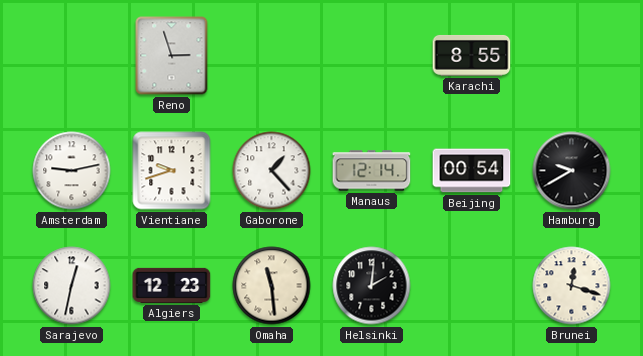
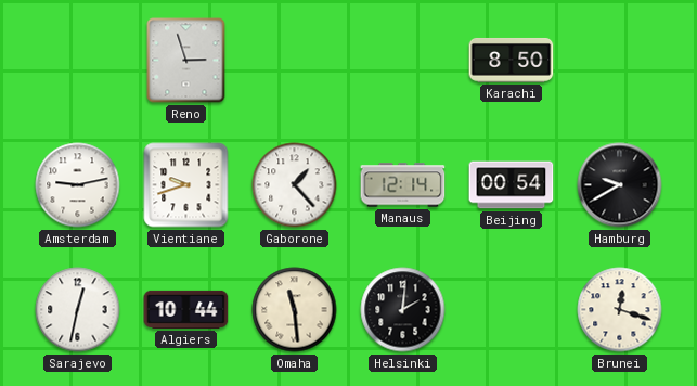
Karachi: 8:55 -> 8:50
Algiers: 12:23 -> 10:44
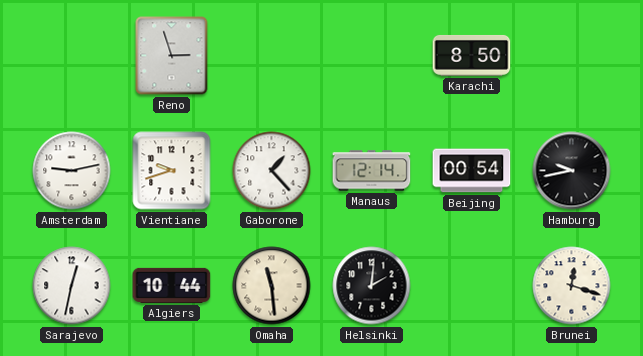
Hamburg: 9:40 -> 9:43
